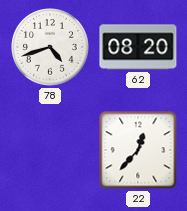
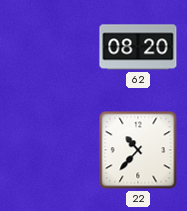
78: 4:42 -> none
22: 12:37 -> 10:37
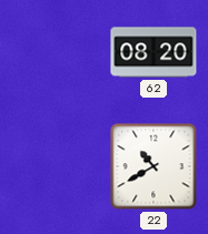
22: 10:37 -> 10:40
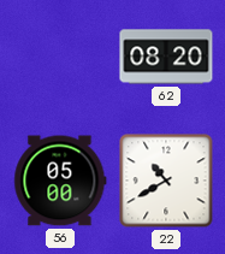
56: none -> 05:00
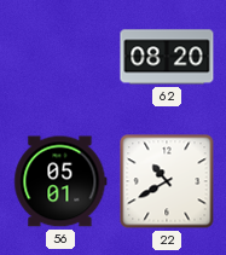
56: 05:00 -> 05:01
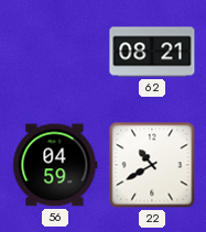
62: 08:20 -> 08:21
56: 05:01 -> 04:59
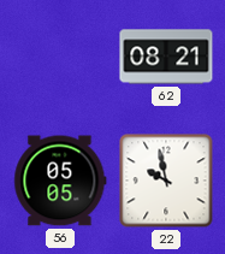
56: 04:59 -> 05:05
22: 10:40 -> 9:58
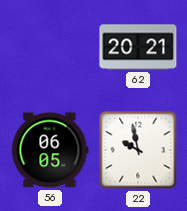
62: 08:21 -> 20:21
56: 05:05 -> 06:05
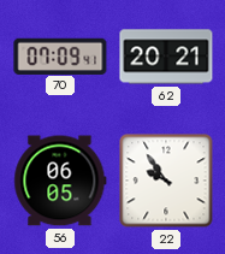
70: none -> 07:09
22: 9:58 -> 9:54
